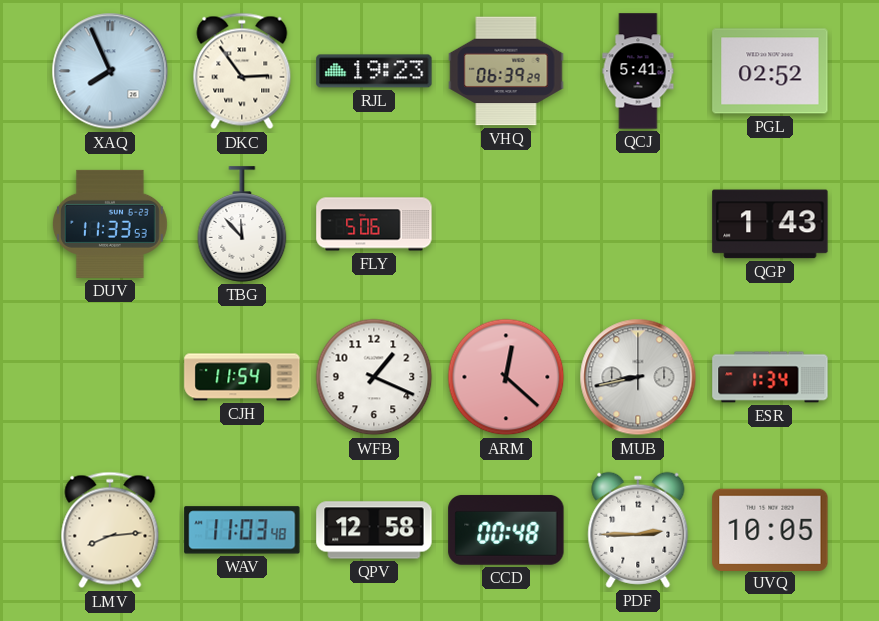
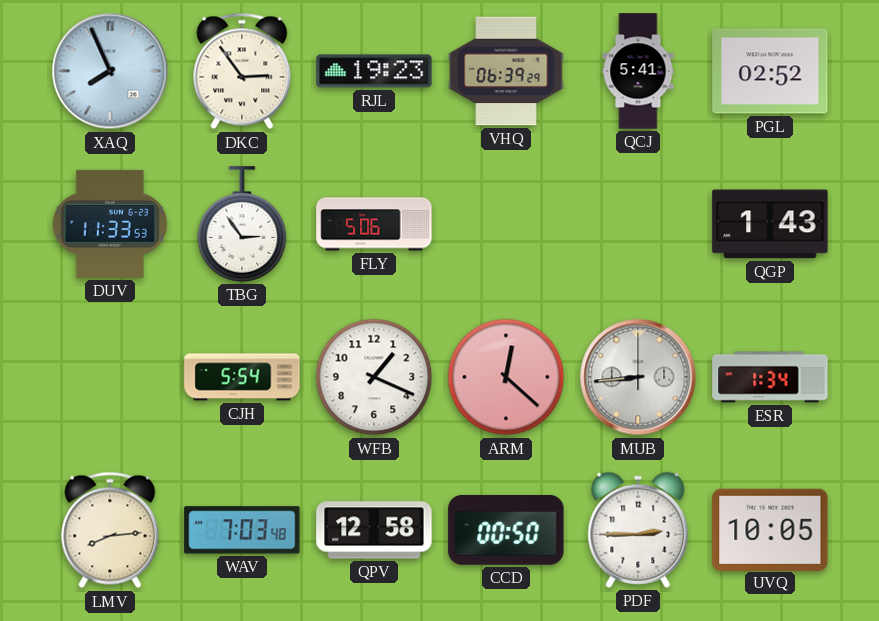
TBG: 11:53 -> 2:54
CJH: 11:54 -> 5:54
MUB: 8:43 -> 8:44
WAV: 11:03 -> 7:03
CCD: 00:48 -> 00:50
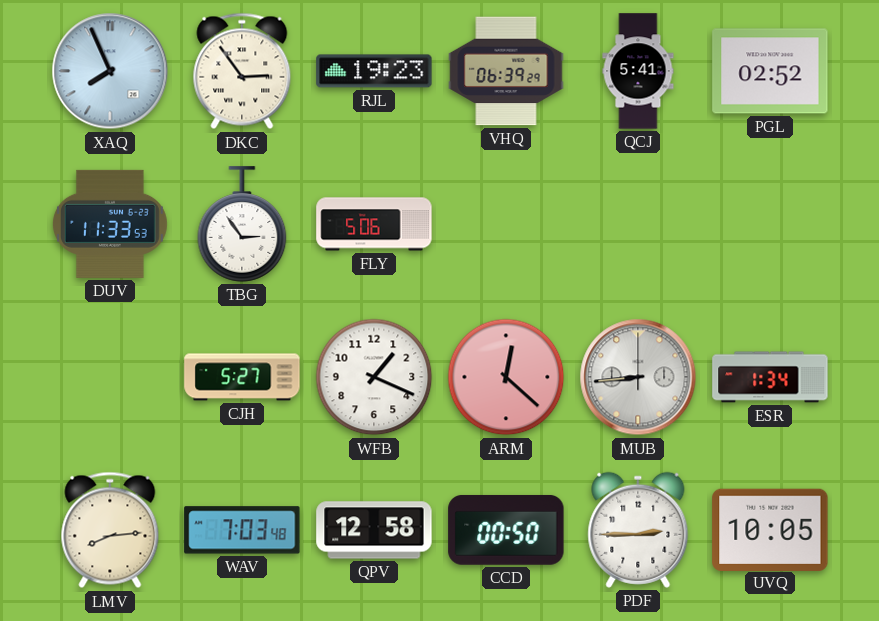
QGP: 1:43 -> none
CJH: 5:54 -> 5:27
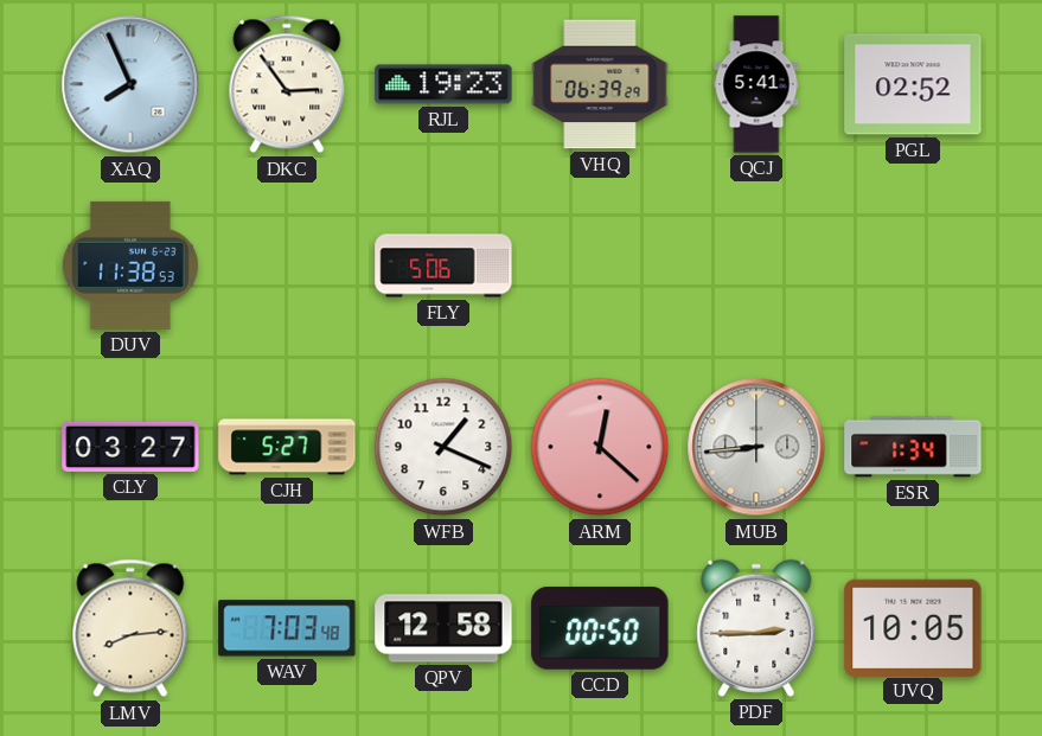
DUV: 11:33 -> 11:38
TBG: 2:54 -> none
CLY: none -> 03:27
